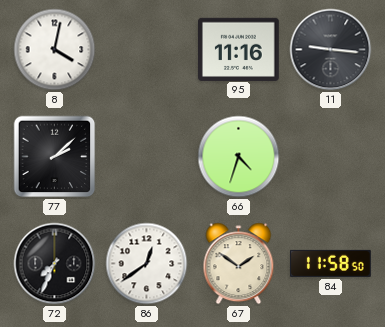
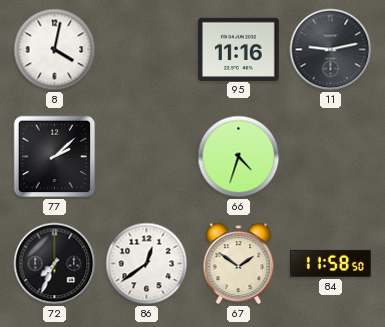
11: 9:16 -> 9:13
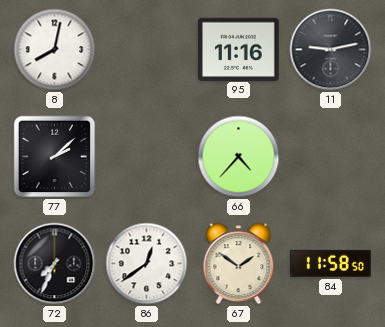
8: 4:02 -> 8:02
66: 4:33 -> 4:37
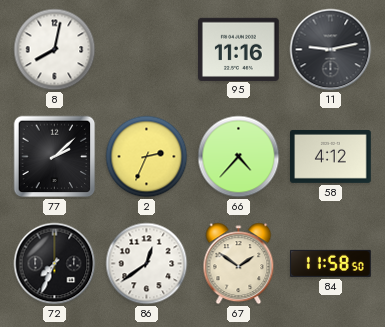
2: none -> 2:34
58: none -> 4:12
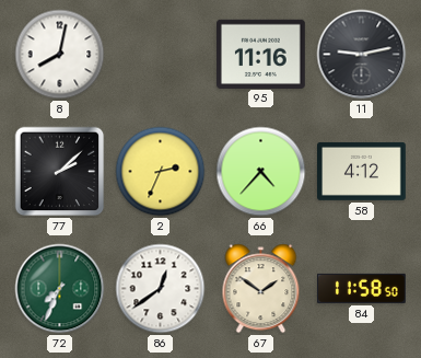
72 dial: black -> green
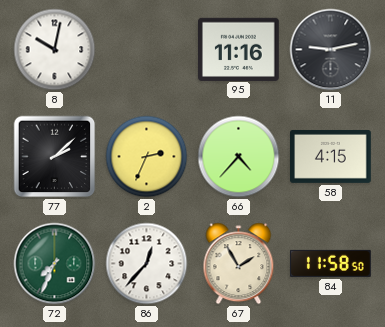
8: 8:02 -> 10:02
58: 4:12 -> 4:15
86: 12:39 -> 12:37
67: 1:51 -> 1:55
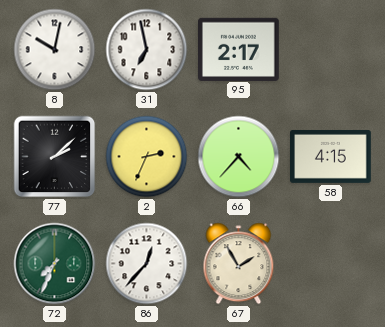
31: none -> 6:58
95: 11:16 -> 2:17
11: 9:13 -> none
84: 11:58 -> none
